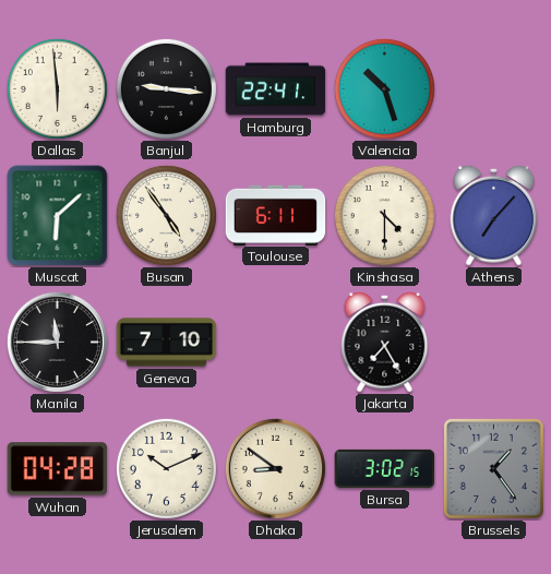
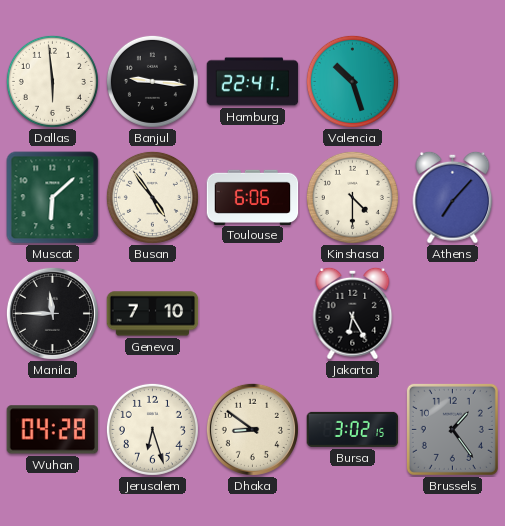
Toulouse: 6:11 -> 6:06
Jakarta: 7:25 -> 6:25
Jerusalem: 10:11 -> 6:27
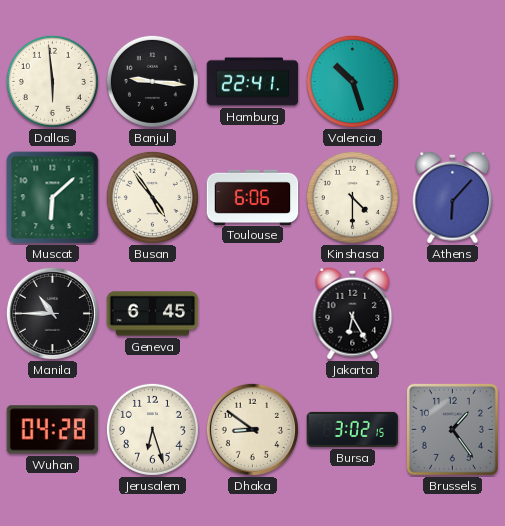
Athens: 7:07 -> 6:07
Manila: 11:45 -> 10:45
Geneva: 7:10 -> 6:45
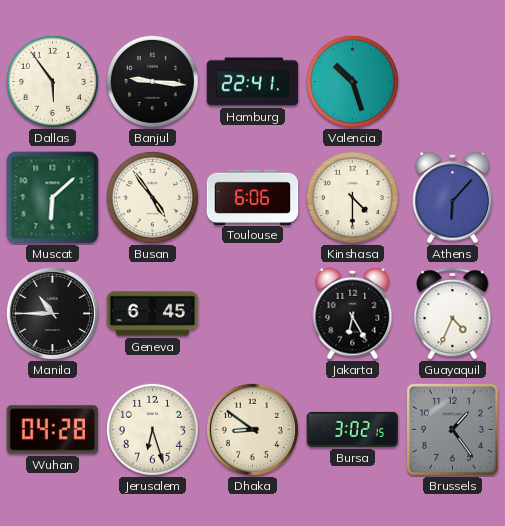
Dallas: 5:59 -> 5:54
Guayaquil: none -> 4:34
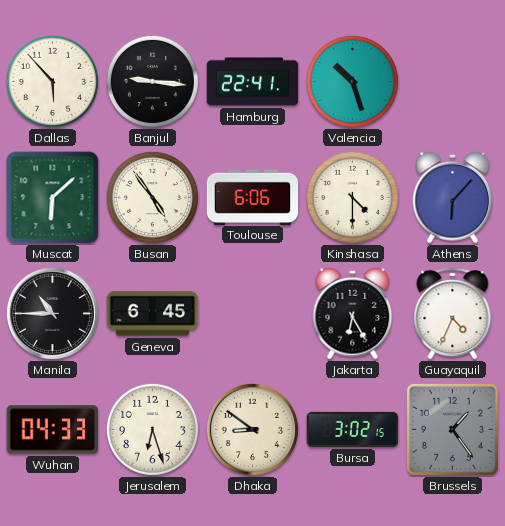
Dallas: 5:54 -> 5:53
Wuhan: 04:28 -> 04:33
